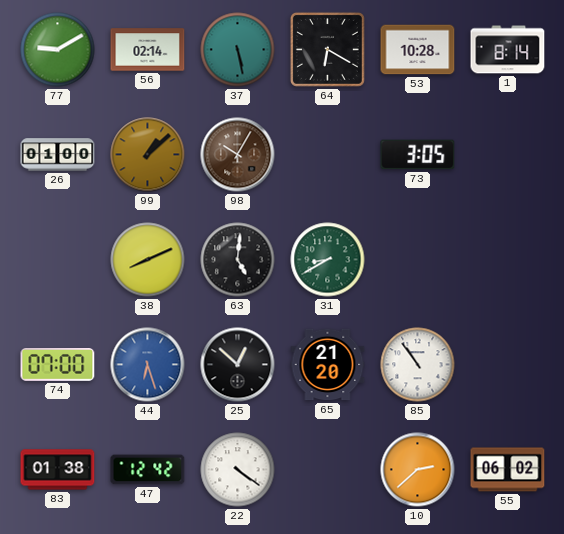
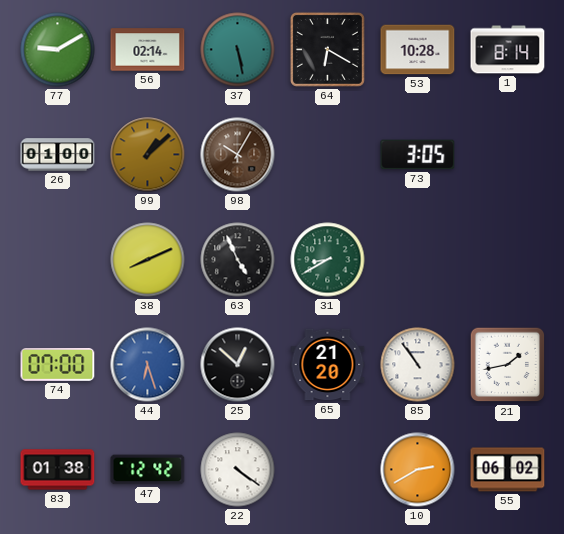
63: 5:01 -> 4:56
21: none -> 1:43
10: 2:38 -> 2:40
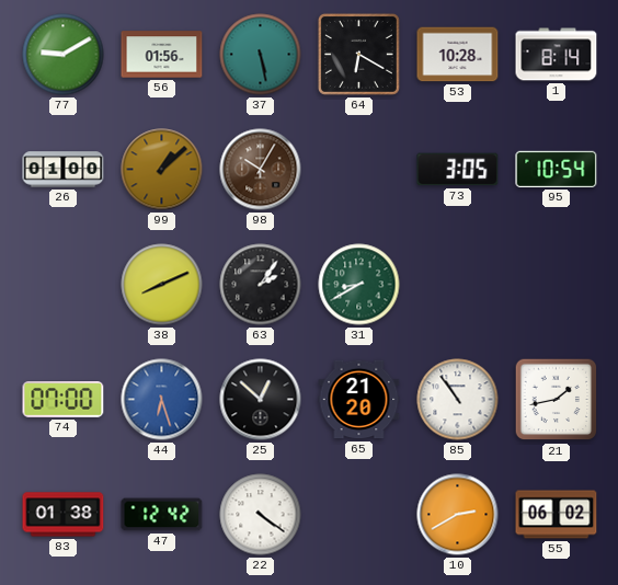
56: 02:14 -> 01:56
95: none -> 10:54
63: 4:56 -> 2:06
